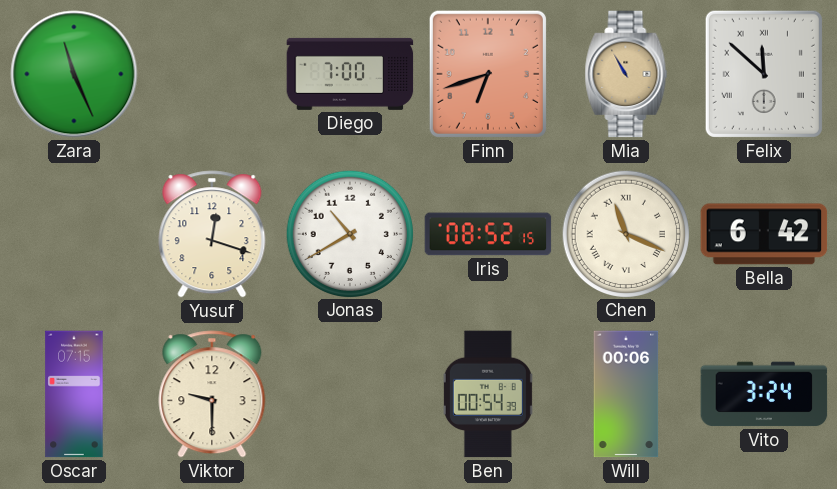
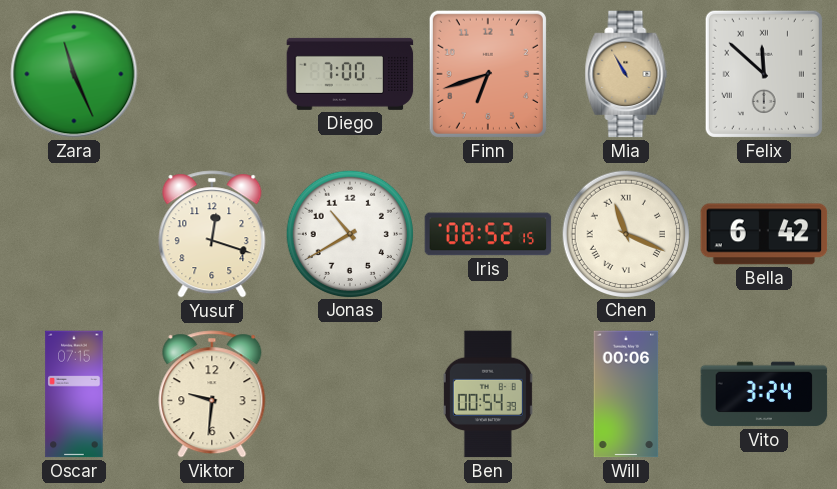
Viktor: 9:30 -> 9:31
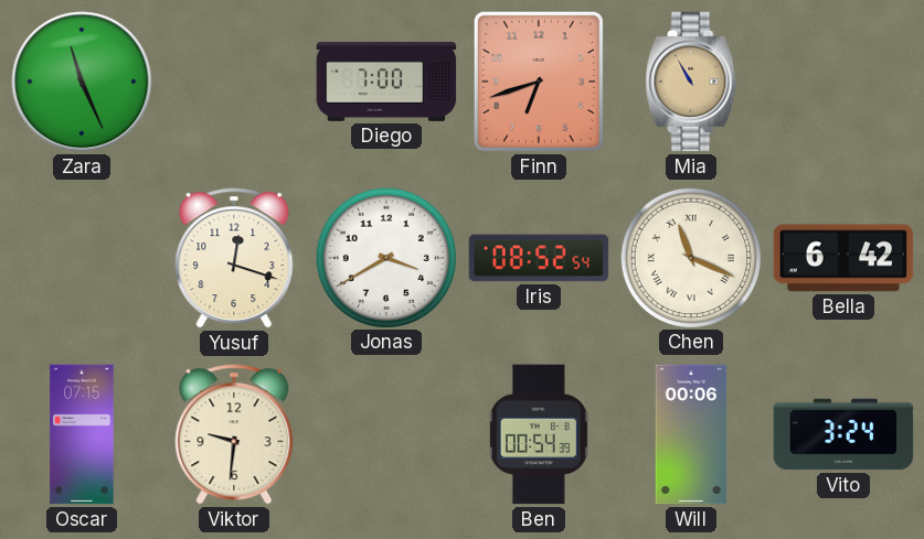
Felix: 11:52 -> none
Jonas: 10:40 -> 3:40
Iris: 08:52:15 -> 08:52:54
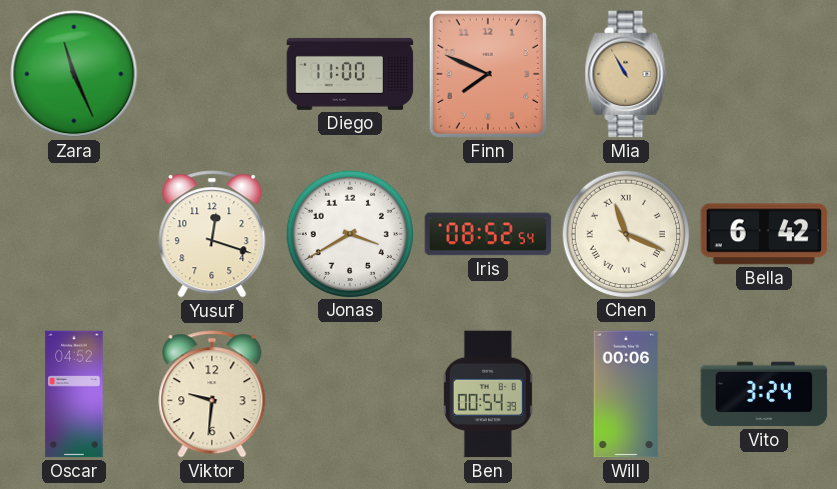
Diego: 7:00 -> 11:00
Finn: 6:42 -> 7:49
Oscar: 07:15 -> 04:52
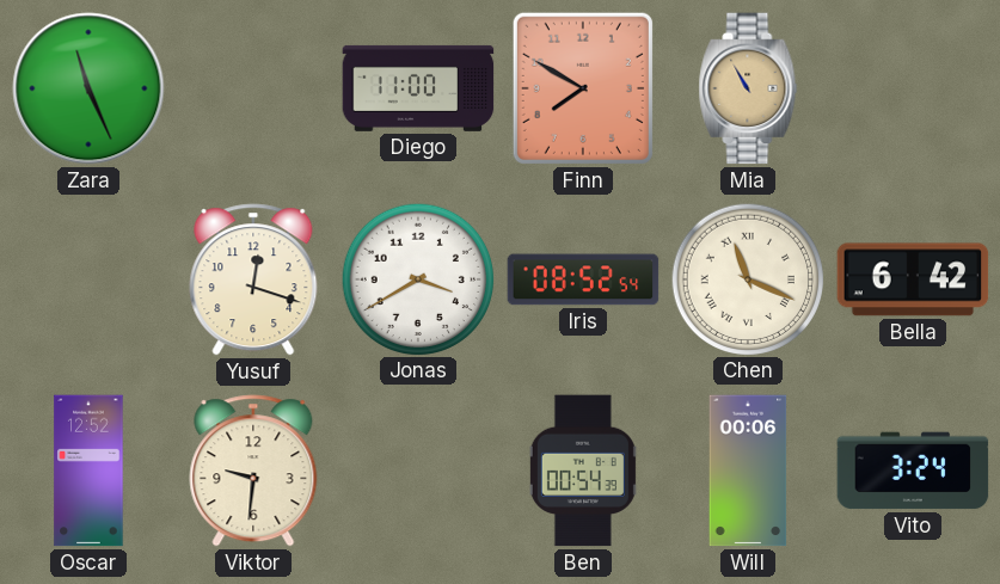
Finn: 7:49 -> 7:50
Oscar: 04:52 -> 12:52
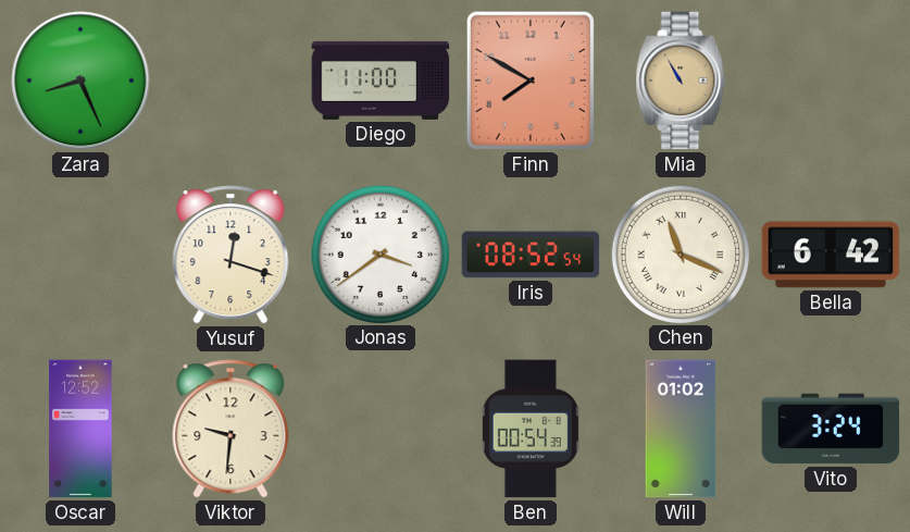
Zara: 11:26 -> 8:26
Jonas: 3:40 -> 3:39
Will: 00:06 -> 01:02
